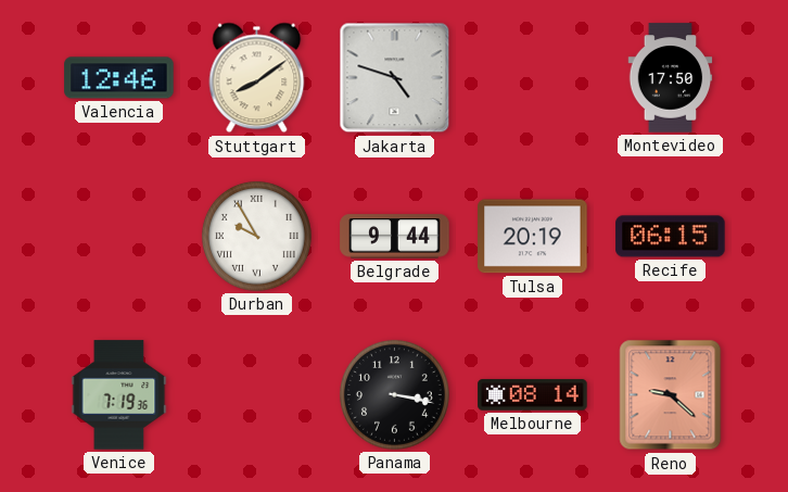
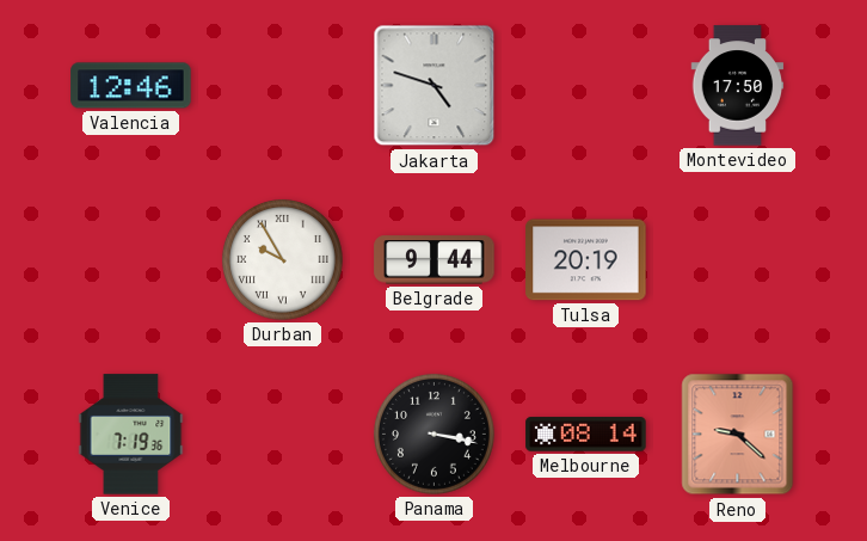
Stuttgart: 8:09 -> none
Recife: 06:15 -> none
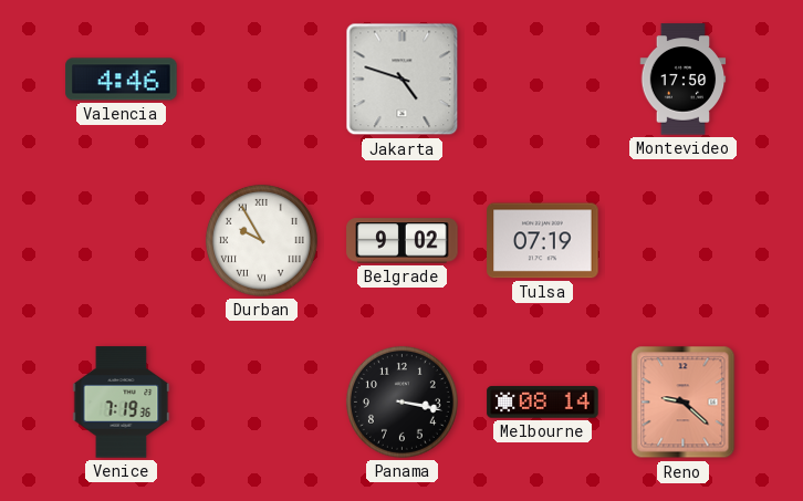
Valencia: 12:46 -> 4:46
Belgrade: 9:44 -> 9:02
Tulsa: 20:19 -> 07:19
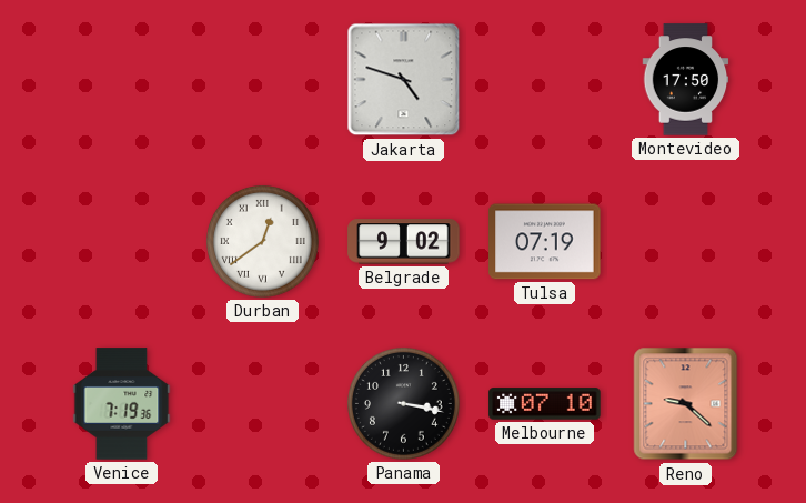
Valencia: 4:46 -> none
Durban: 9:55 -> 12:39
Melbourne: 08:14 -> 07:10
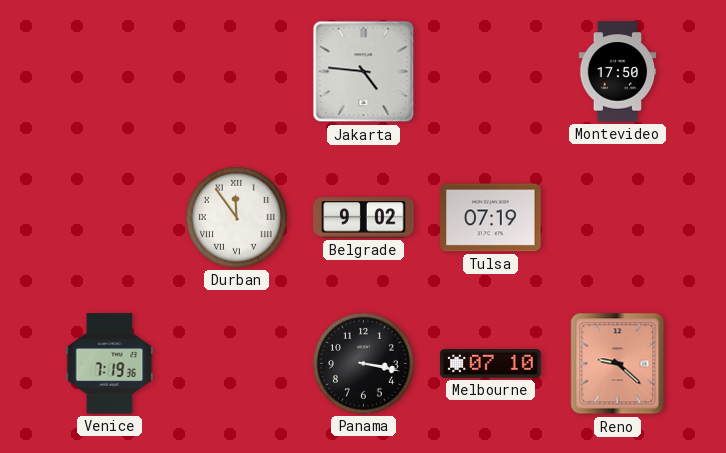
Jakarta: 4:48 -> 4:46
Durban: 12:39 -> 11:54
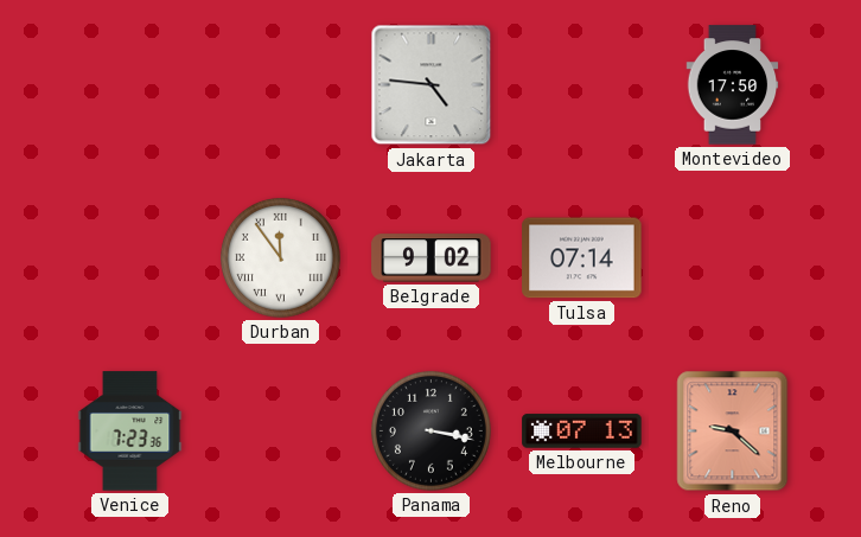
Tulsa: 07:19 -> 07:14
Venice: 7:19 -> 7:23
Melbourne: 07:10 -> 07:13
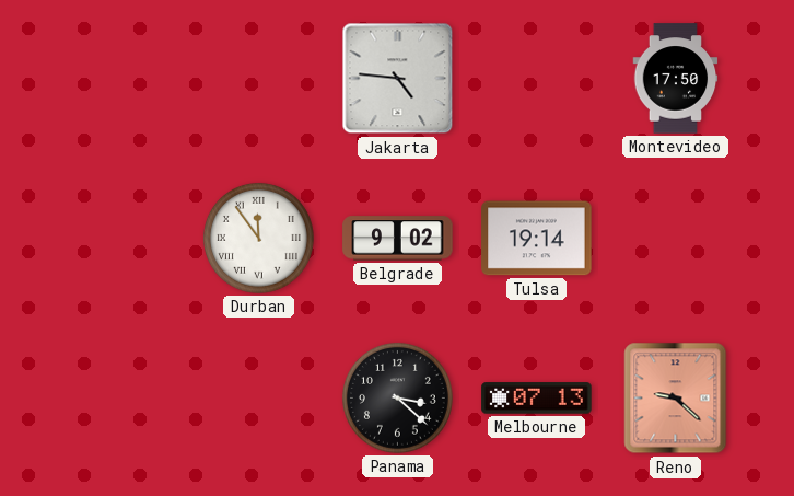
Tulsa: 07:14 -> 19:14
Venice: 7:23 -> none
Panama: 3:17 -> 3:22
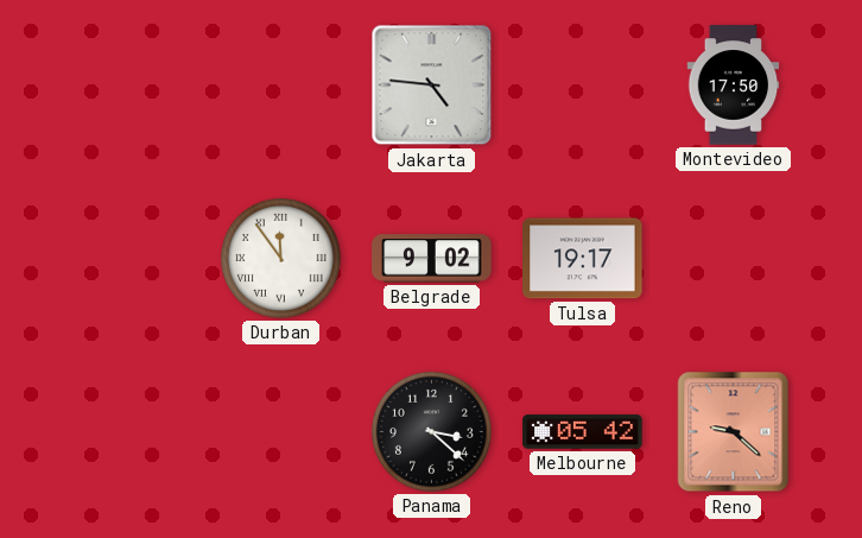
Tulsa: 19:14 -> 19:17
Melbourne: 07:13 -> 05:42
